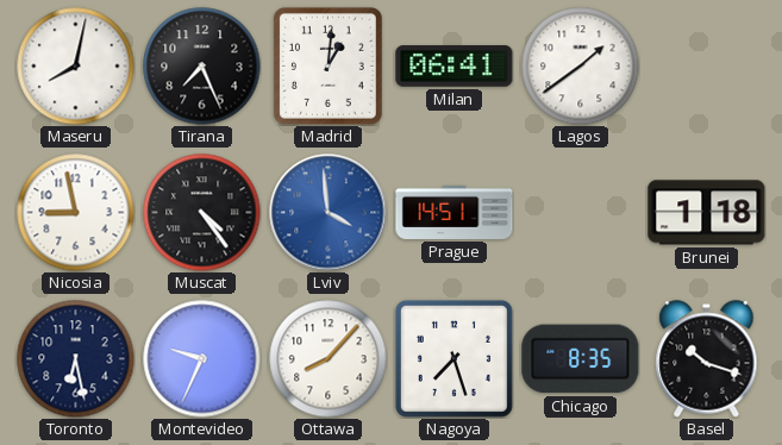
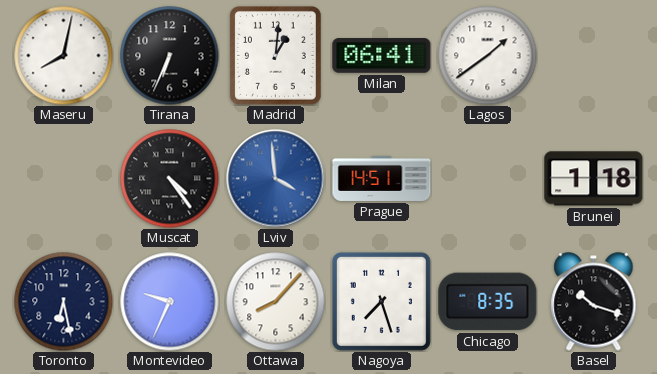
Tirana: 7:26 -> 6:34
Nicosia: 8:58 -> none
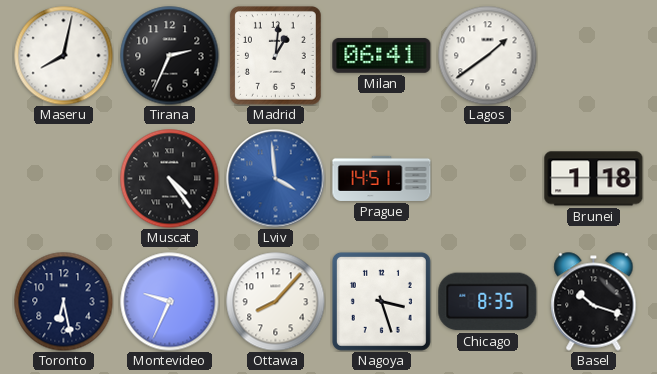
Tirana: 6:34 -> 2:34
Nagoya: 7:27 -> 3:27
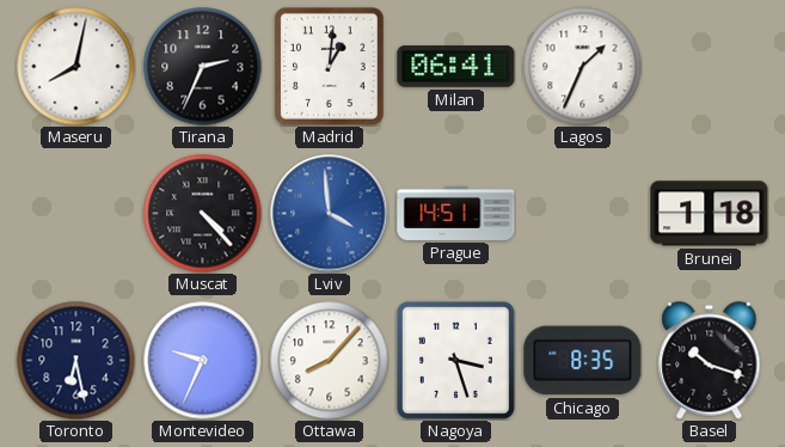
Lagos: 1:39 -> 1:34
Muscat: 4:24 -> 4:23
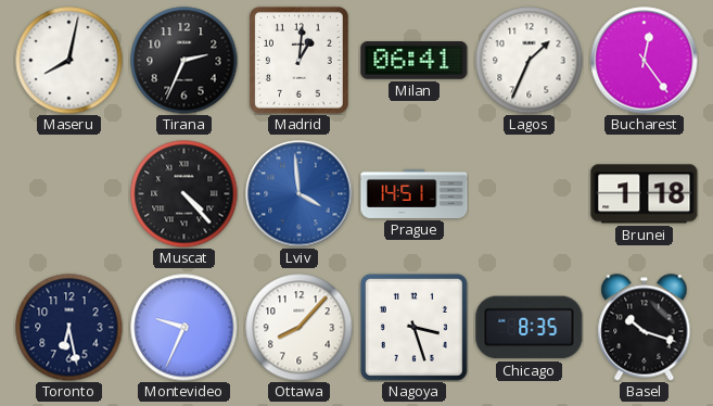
Bucharest: none -> 12:24
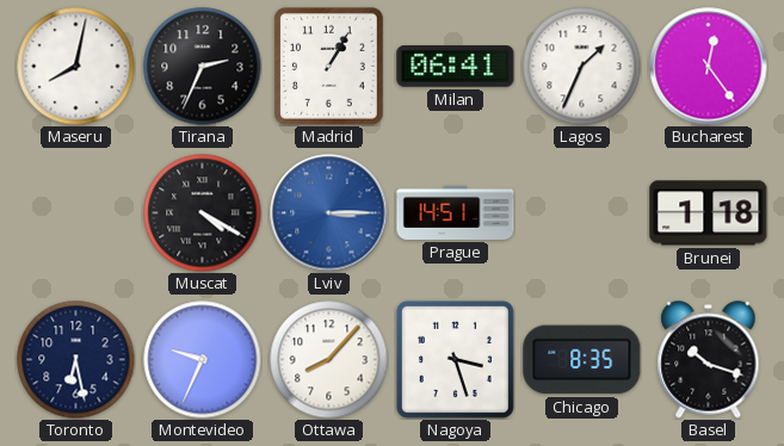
Madrid: 1:01 -> 1:05
Muscat: 4:23 -> 4:20
Lviv: 3:59 -> 3:15
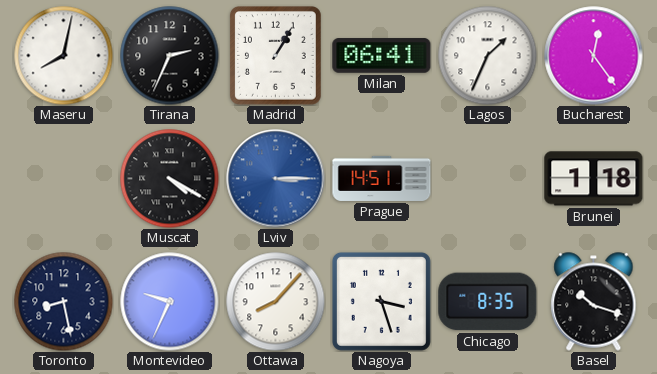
Toronto: 6:28 -> 8:28
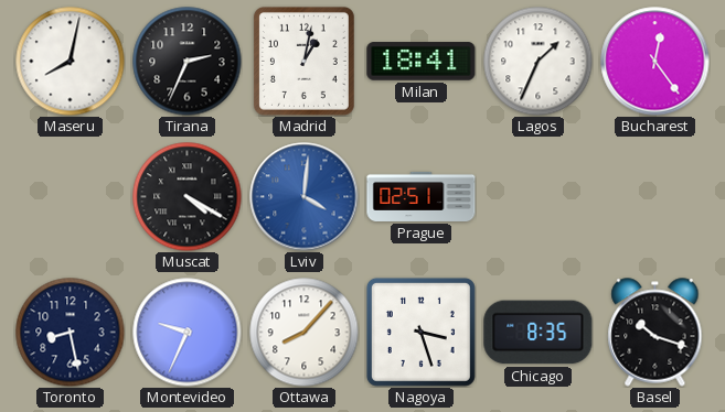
Madrid: 1:05 -> 1:02
Milan: 06:41 -> 18:41
Lviv: 3:15 -> 4:01
Prague: 14:51 -> 02:51
Brunei: 1:18 -> none
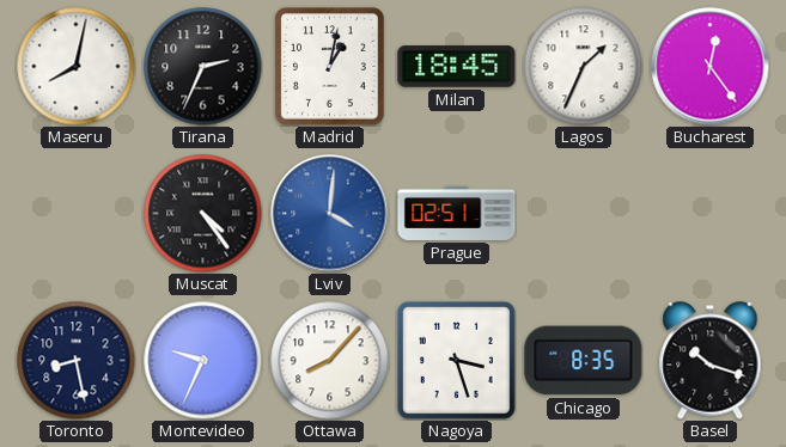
Milan: 18:41 -> 18:45
Muscat: 4:20 -> 4:24
